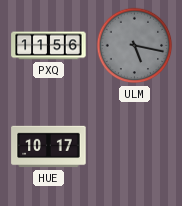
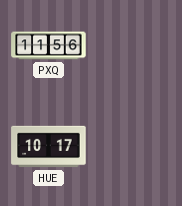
ULM: 5:17 -> none
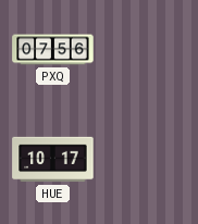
PXQ: 11:56 -> 07:56
